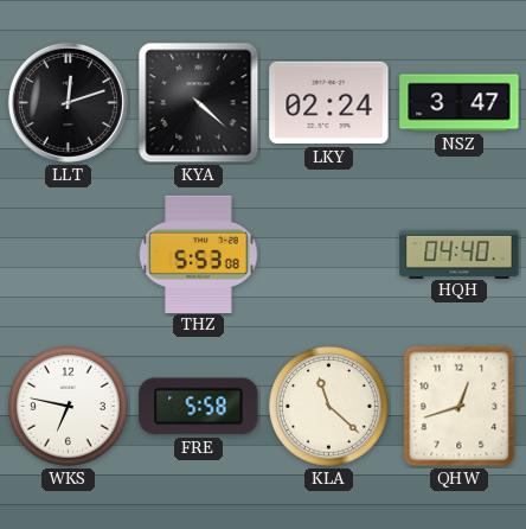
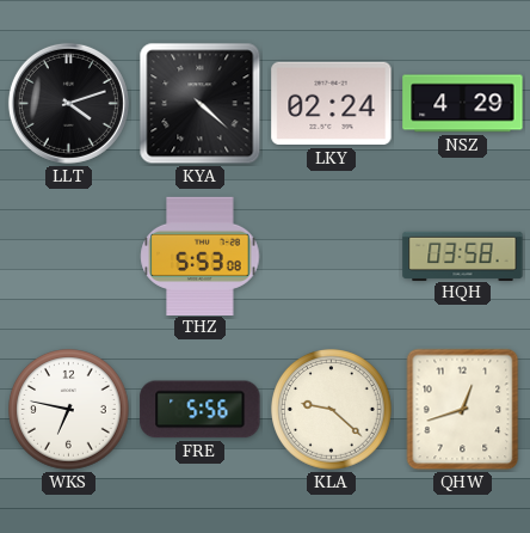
LLT: 12:12 -> 4:12
NSZ: 3:47 -> 4:29
HQH: 04:40 -> 03:58
FRE: 5:58 -> 5:56
KLA: 11:22 -> 9:22
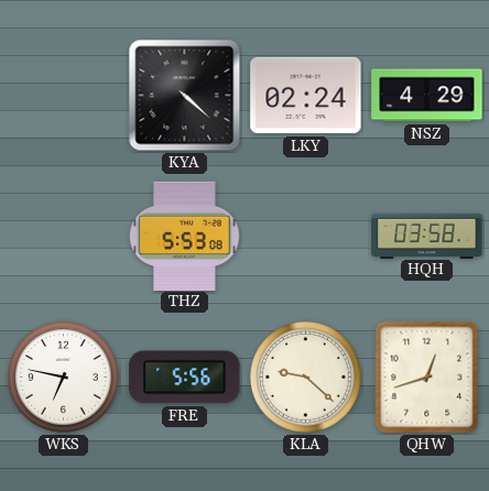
LLT: 4:12 -> none
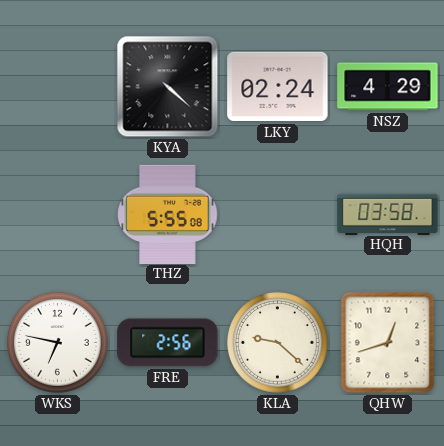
THZ: 5:53 -> 5:55
FRE: 5:56 -> 2:56
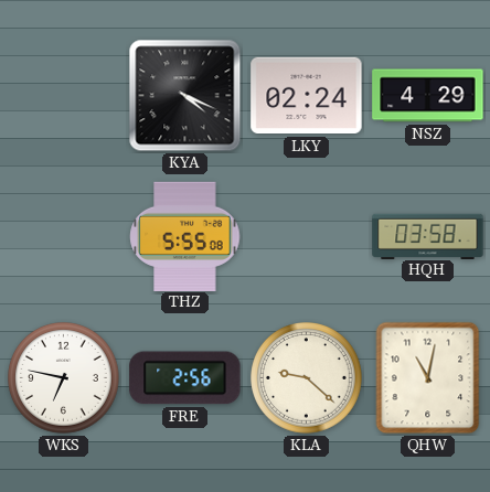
KYA: 4:22 -> 4:19
QHW: 12:42 -> 11:02
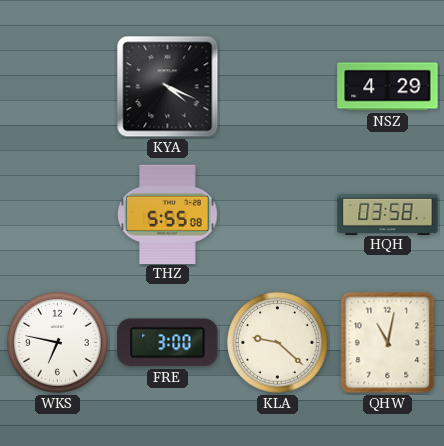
LKY: 02:24 -> none
FRE: 2:56 -> 3:00
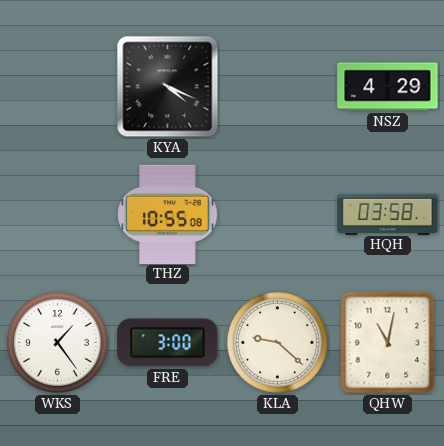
THZ: 5:55 -> 10:55
WKS: 6:47 -> 1:24
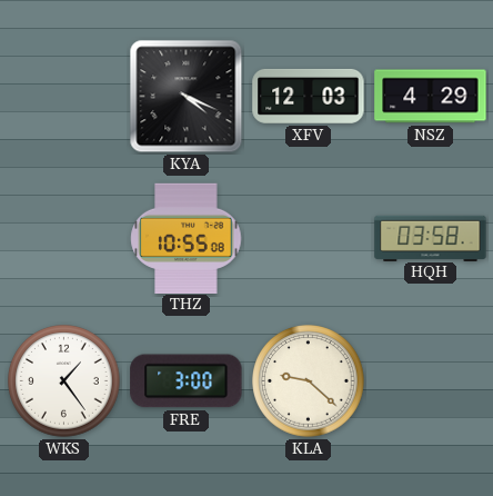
XFV: none -> 12:03
QHW: 11:02 -> none
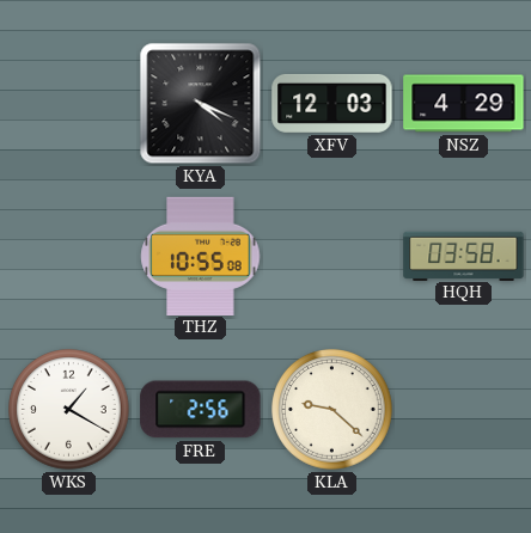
WKS: 1:24 -> 1:20
FRE: 3:00 -> 2:56
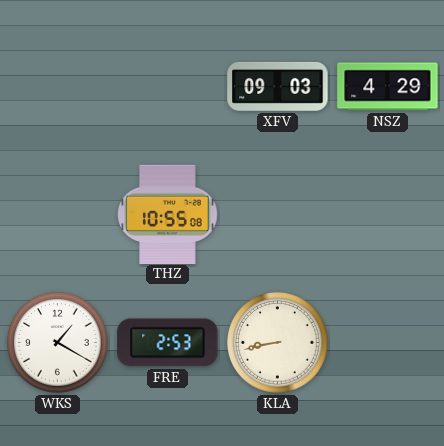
KYA: 4:19 -> none
XFV: 12:03 -> 09:03
HQH: 03:58 -> none
FRE: 2:56 -> 2:53
KLA: 9:22 -> 8:43
